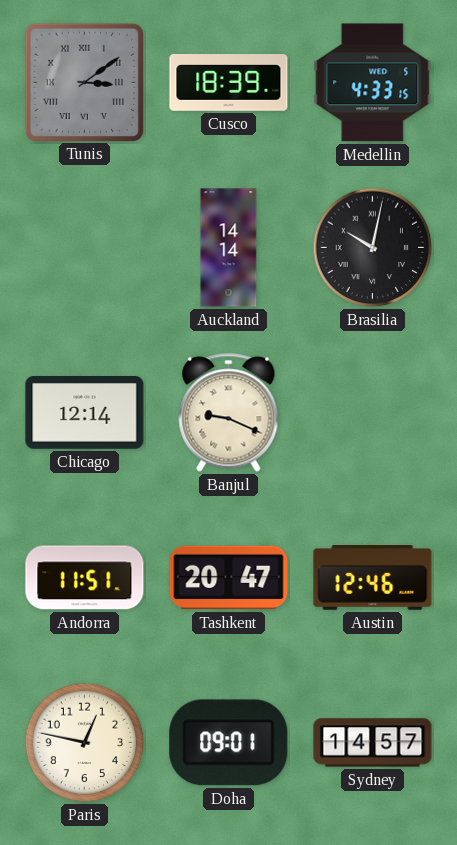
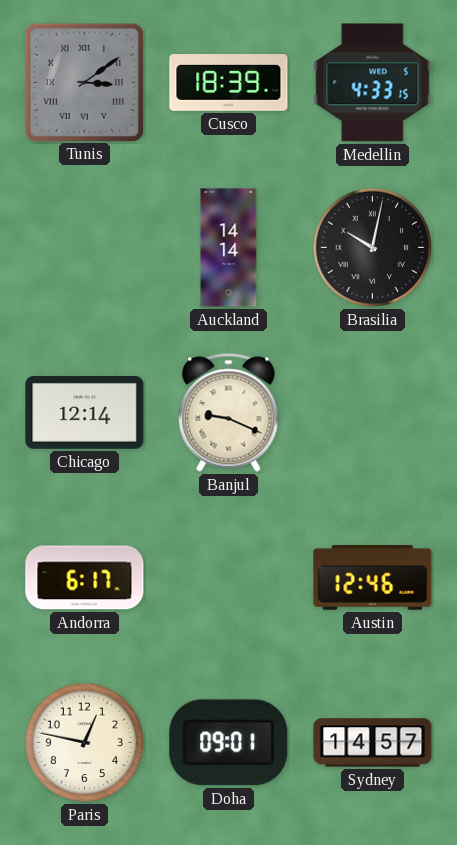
Andorra: 11:51 -> 6:17
Tashkent: 20:47 -> none
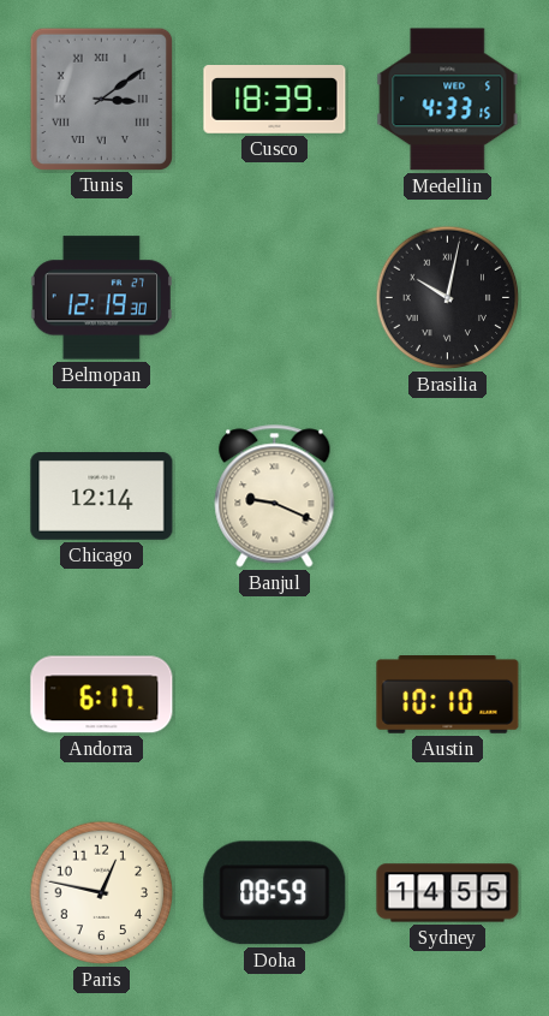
Belmopan: none -> 12:19
Auckland: 14:14 -> none
Austin: 12:46 -> 10:10
Doha: 09:01 -> 08:59
Sydney: 14:57 -> 14:55
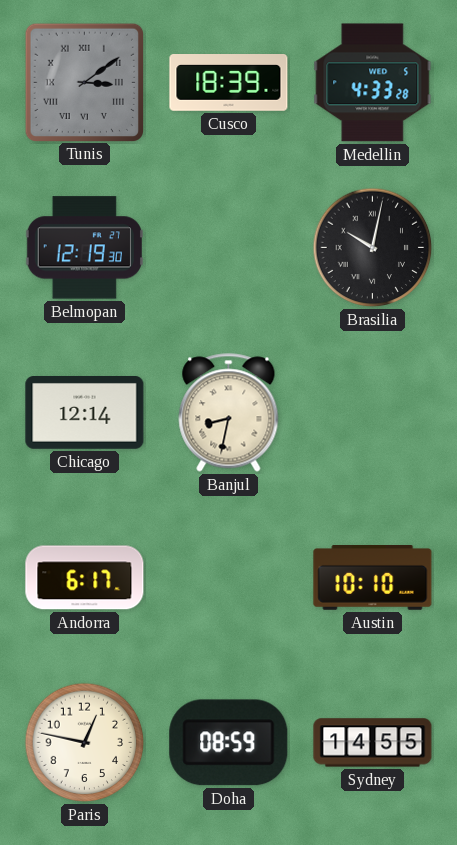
Medellin: 4:33:15 -> 4:33:28
Banjul: 9:19 -> 8:32
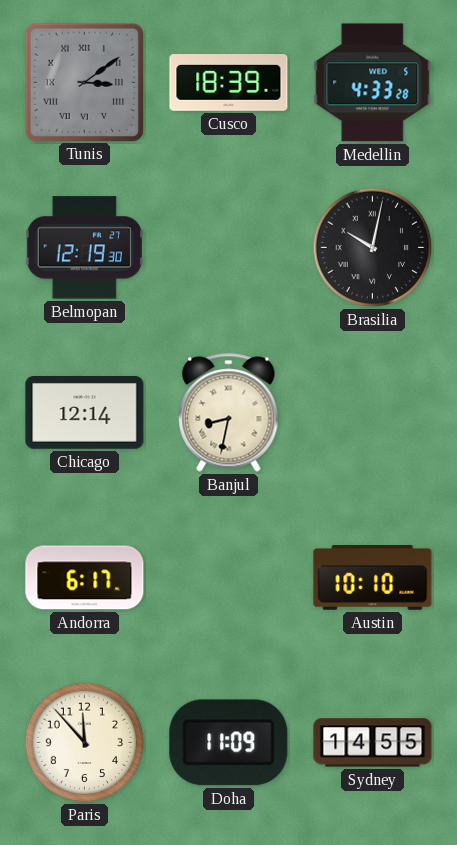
Paris: 12:47 -> 11:53
Doha: 08:59 -> 11:09
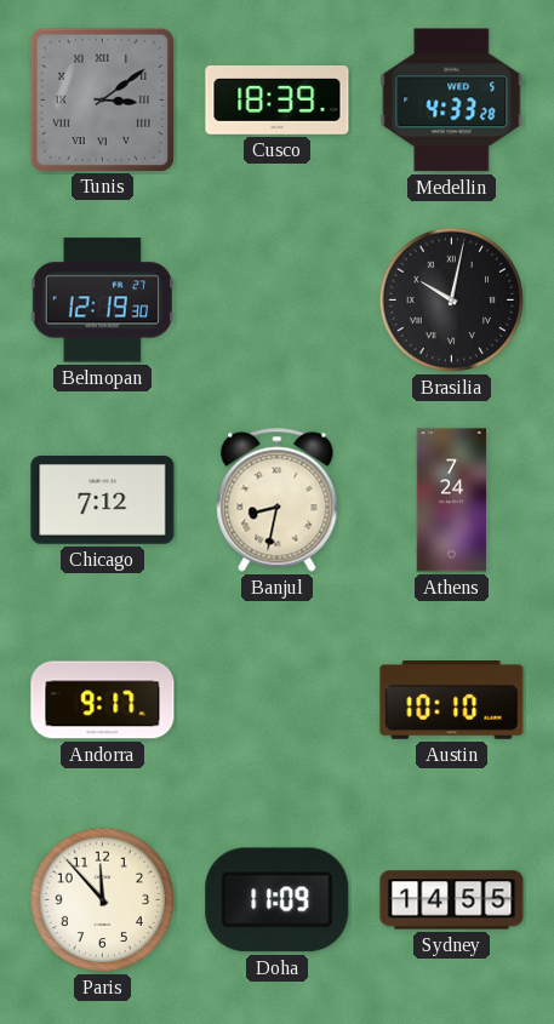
Chicago: 12:14 -> 7:12
Athens: none -> 7:24
Andorra: 6:17 -> 9:17
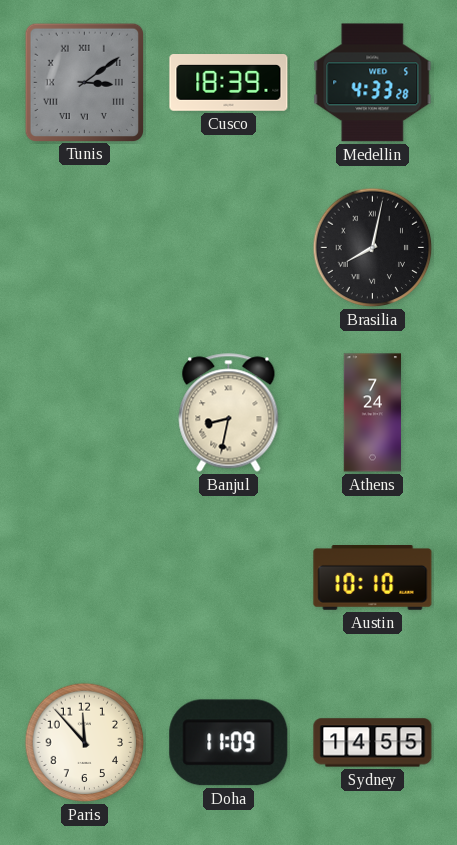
Belmopan: 12:19 -> none
Brasilia: 10:02 -> 8:02
Chicago: 7:12 -> none
Andorra: 9:17 -> none
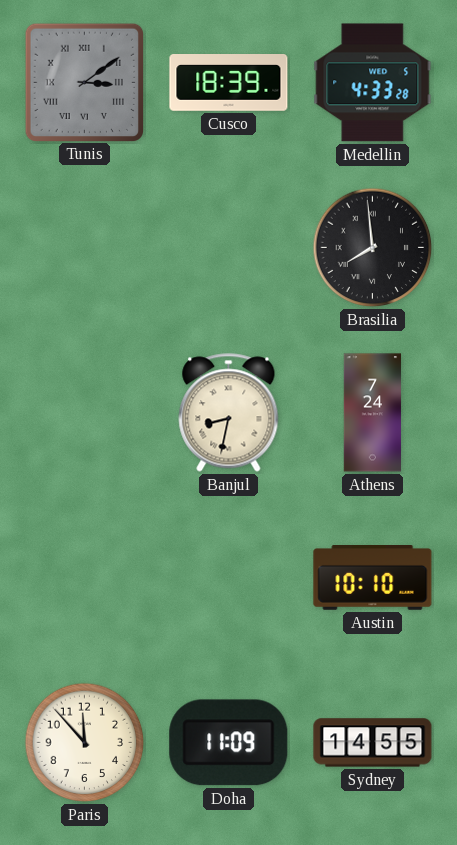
Brasilia: 8:02 -> 7:59
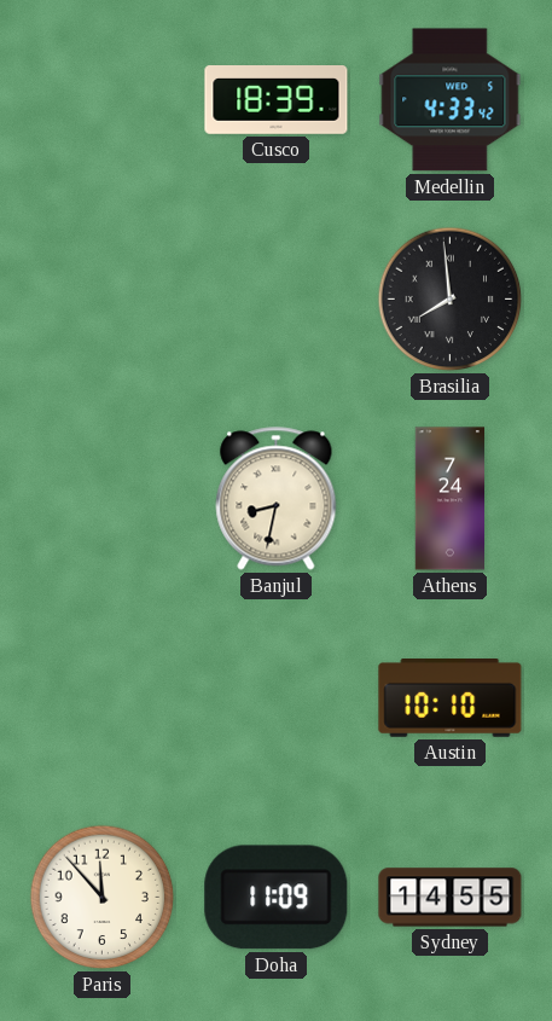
Tunis: 3:09 -> none
Medellin: 4:33:28 -> 4:33:42
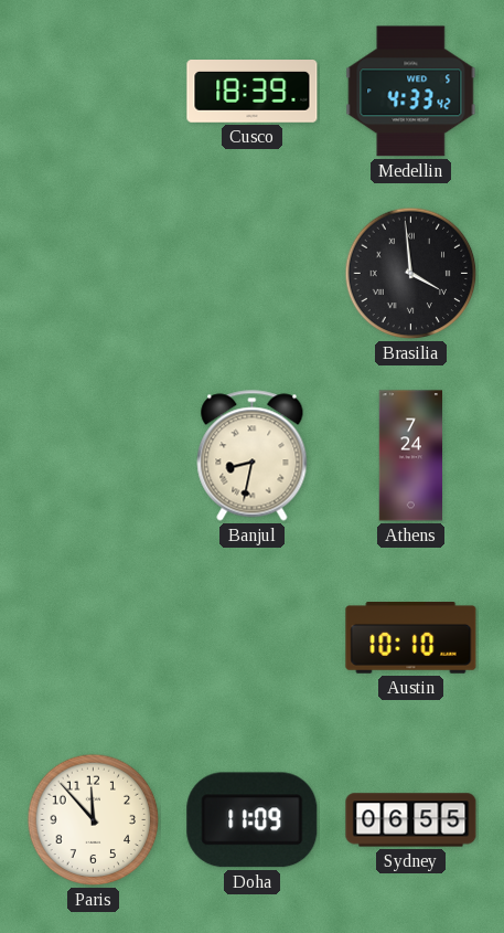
Brasilia: 7:59 -> 3:59
Sydney: 14:55 -> 06:55
